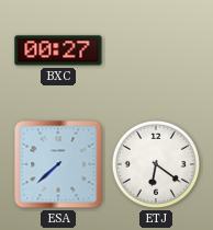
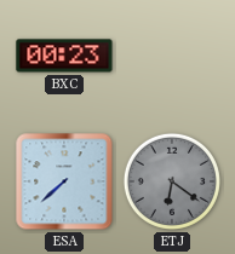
BXC: 00:27 -> 00:23
ETJ dial: white -> grey
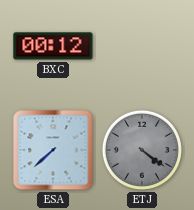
BXC: 00:23 -> 00:12
ETJ: 6:21 -> 4:21
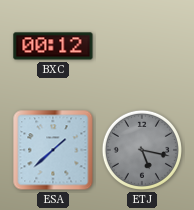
ESA: 7:38 -> 1:38
ETJ: 4:21 -> 5:17
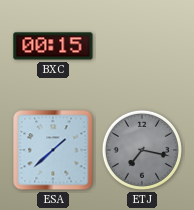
BXC: 00:12 -> 00:15
ETJ: 5:17 -> 7:17
